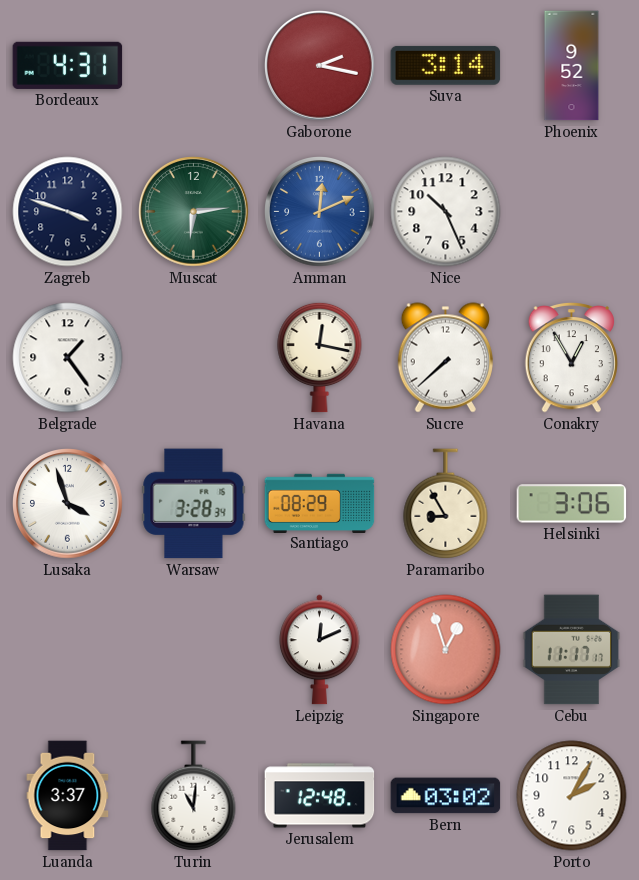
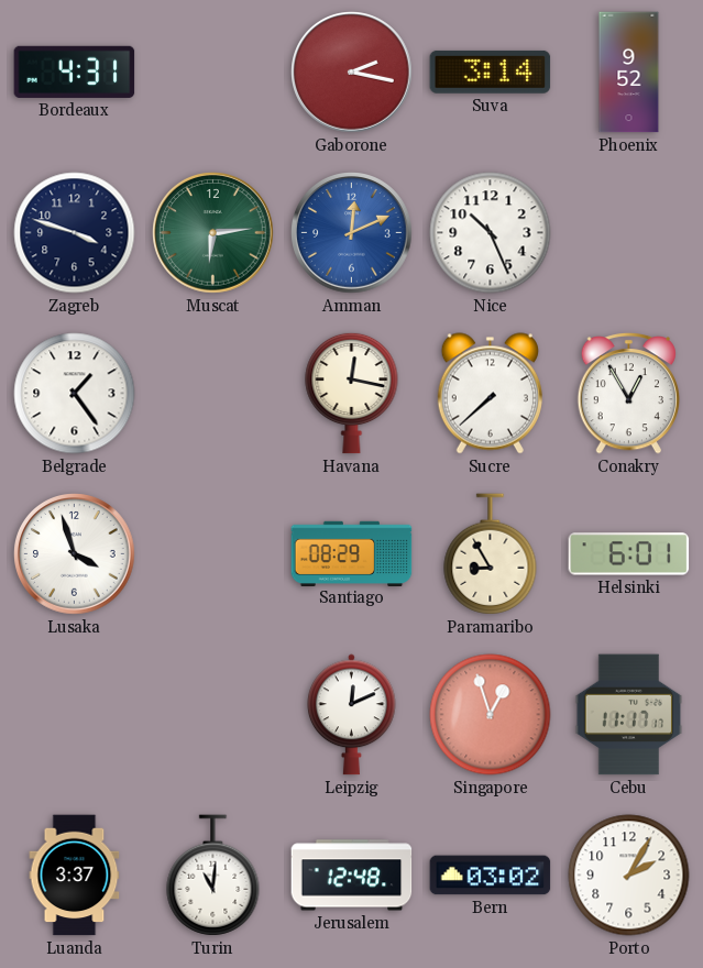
Warsaw: 3:28 -> none
Helsinki: 3:06 -> 6:01
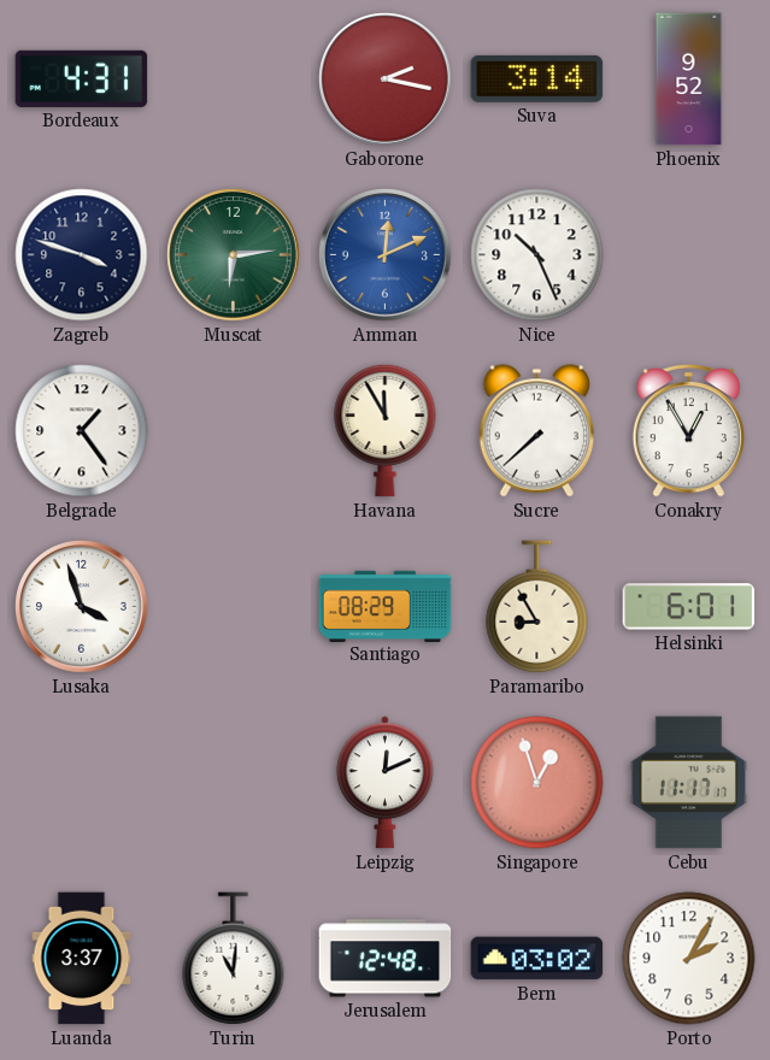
Havana: 12:17 -> 11:55
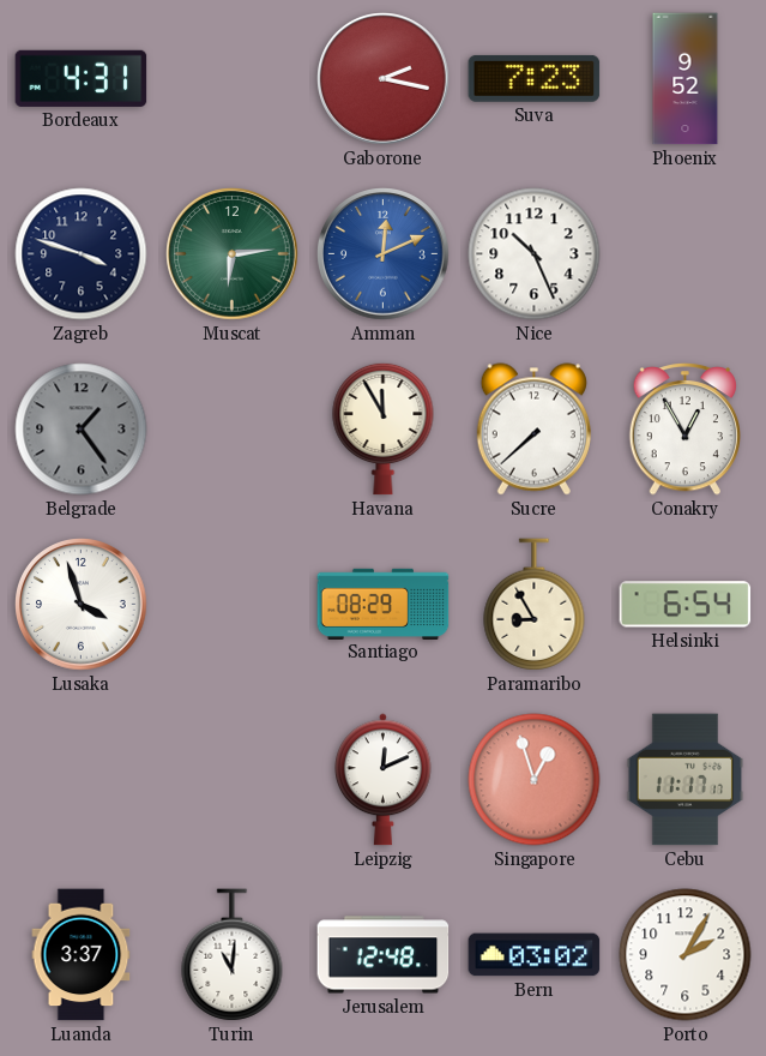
Suva: 3:14 -> 7:23
Belgrade dial: white -> grey
Helsinki: 6:01 -> 6:54
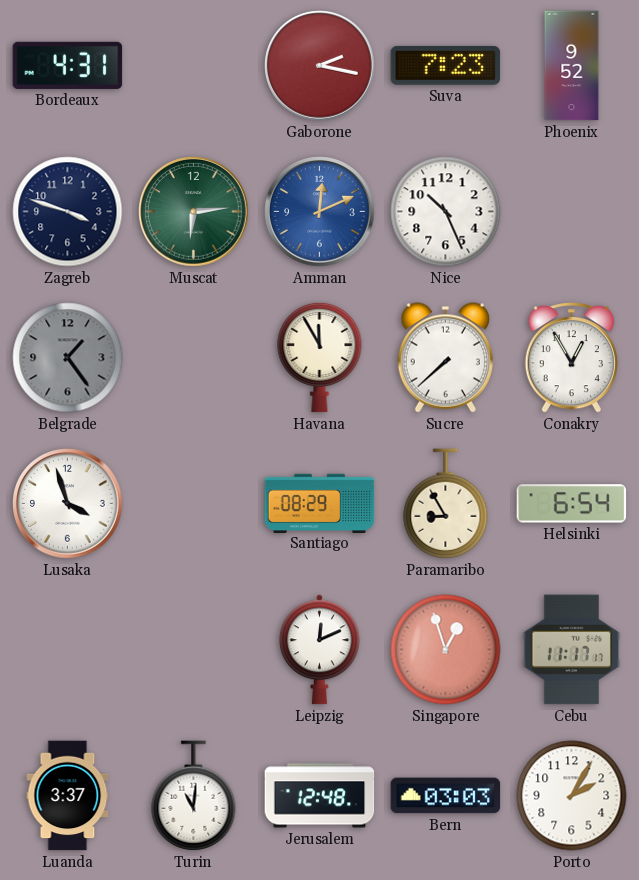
Bern: 03:02 -> 03:03
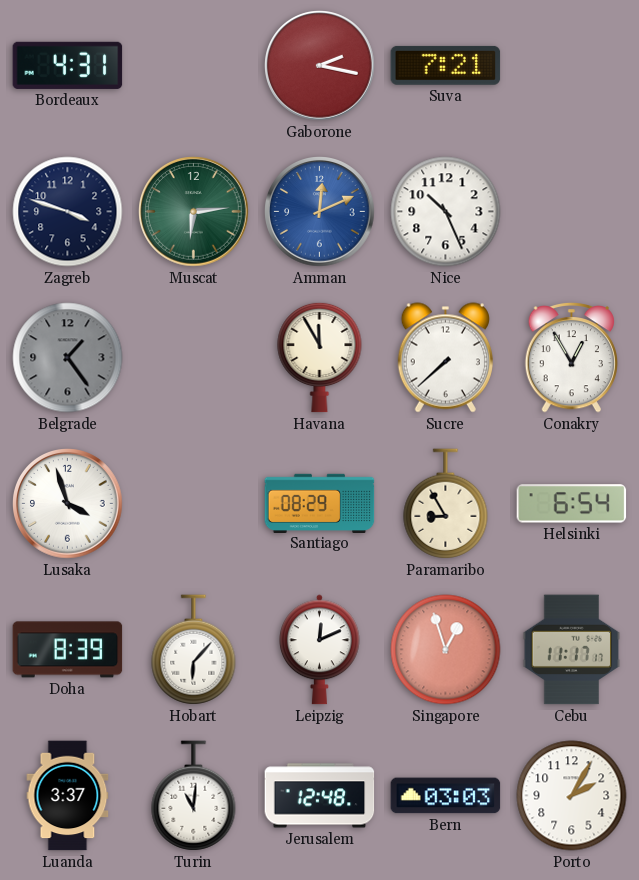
Suva: 7:23 -> 7:21
Phoenix: 9:52 -> none
Doha: none -> 8:39
Hobart: none -> 6:07
